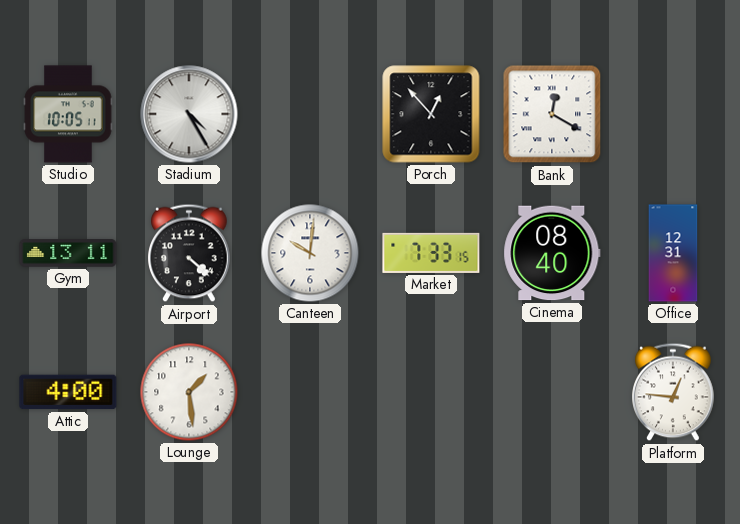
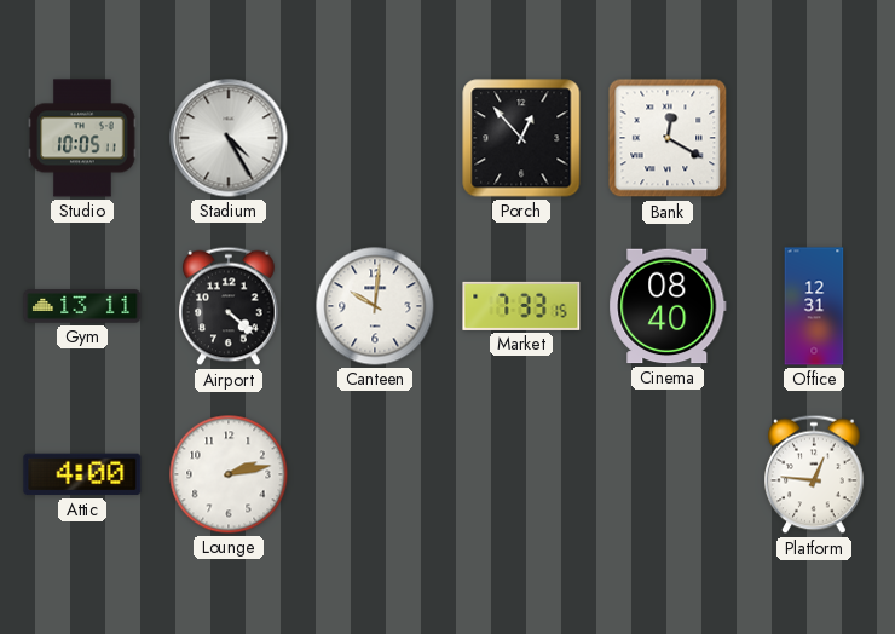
Lounge: 1:29 -> 2:13
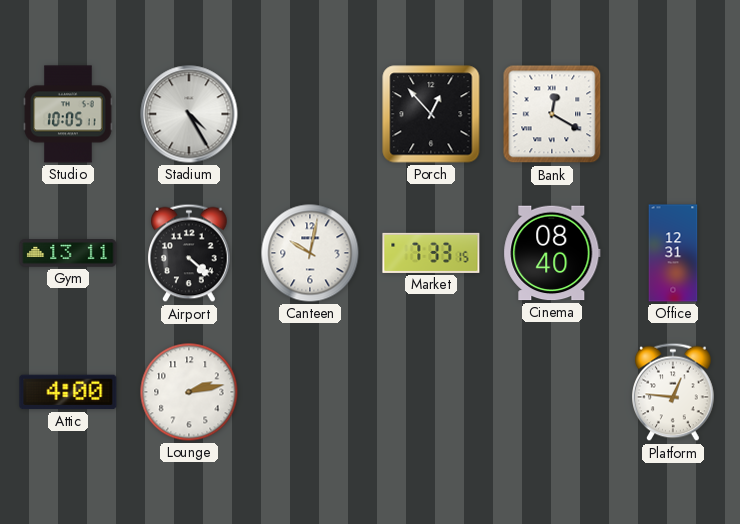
Canteen: 10:01 -> 10:02
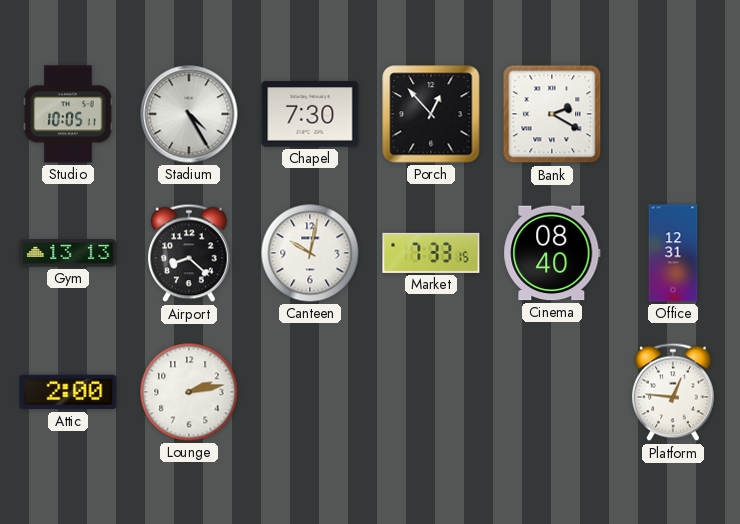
Chapel: none -> 7:30
Bank: 12:20 -> 2:20
Gym: 13:11 -> 13:13
Airport: 4:22 -> 8:22
Attic: 4:00 -> 2:00
